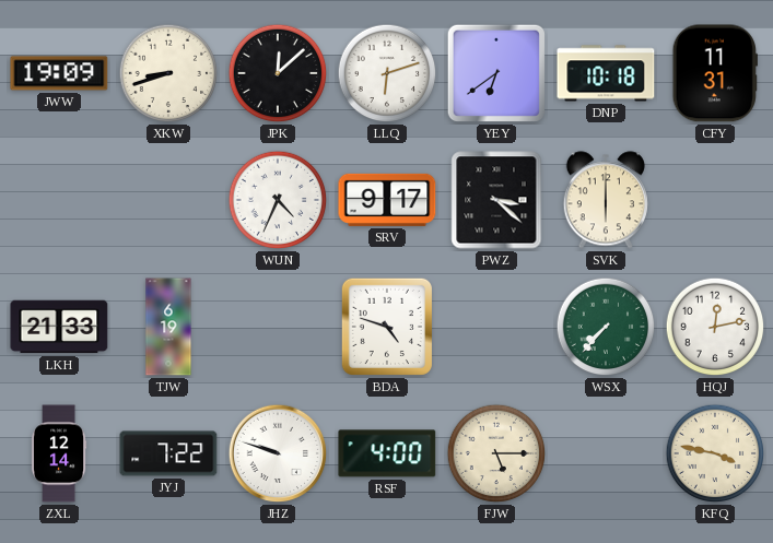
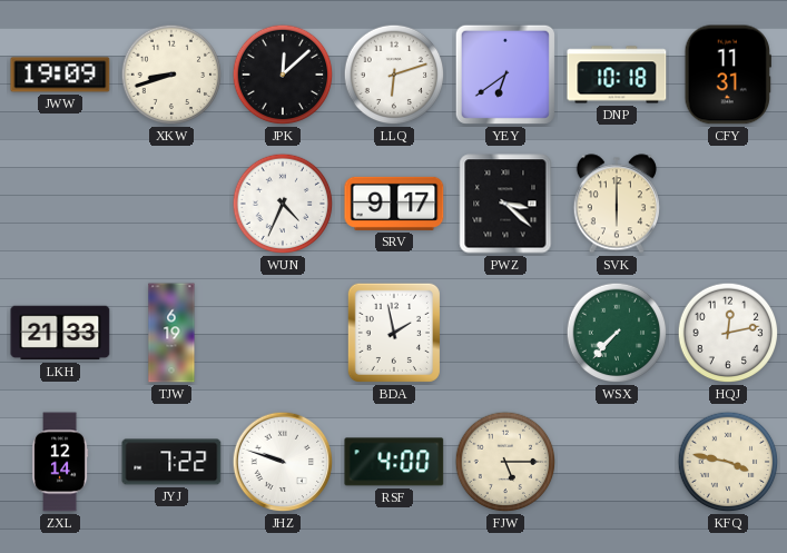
BDA: 4:48 -> 1:58
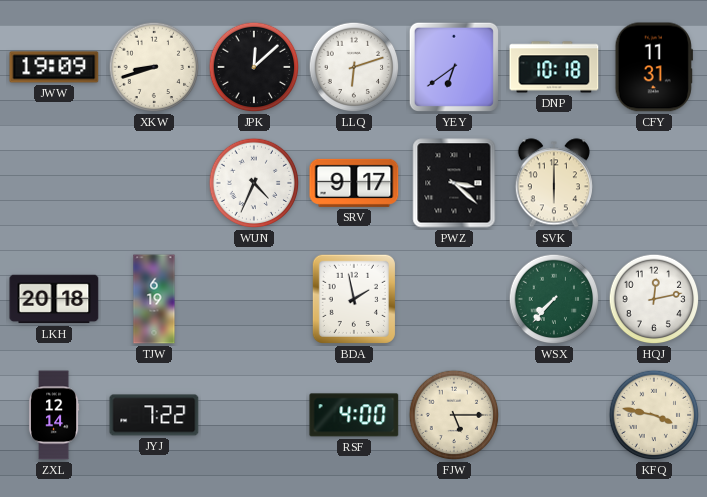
LKH: 21:33 -> 20:18
JHZ: 9:48 -> none
